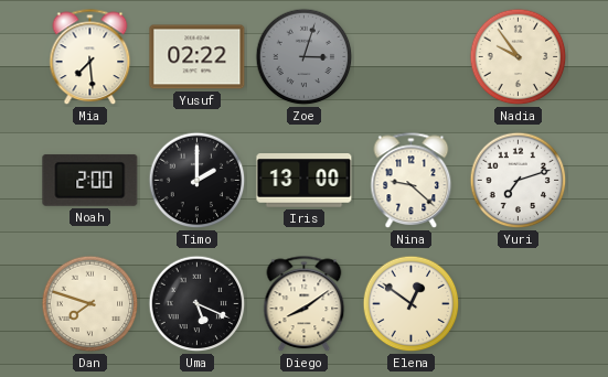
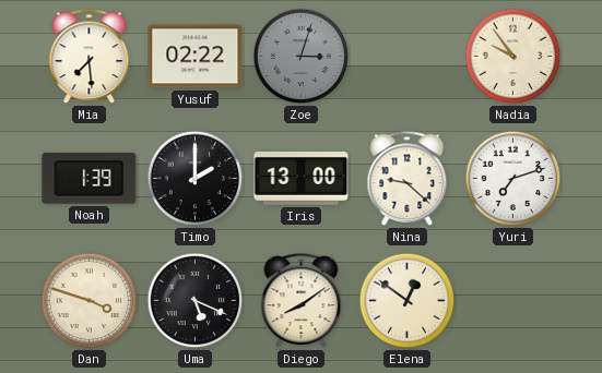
Noah: 2:00 -> 1:39
Dan: 7:48 -> 3:48
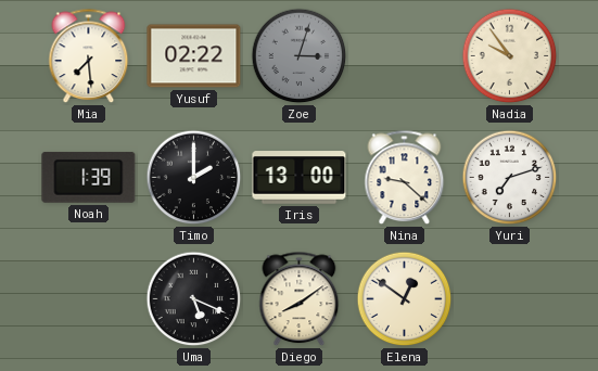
Dan: 3:48 -> none
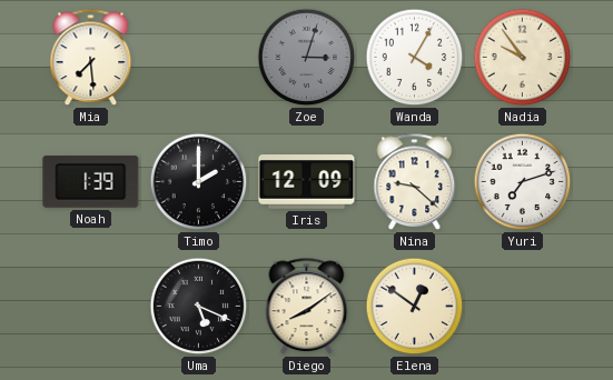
Yusuf: 02:22 -> none
Wanda: none -> 4:05
Iris: 13:00 -> 12:09
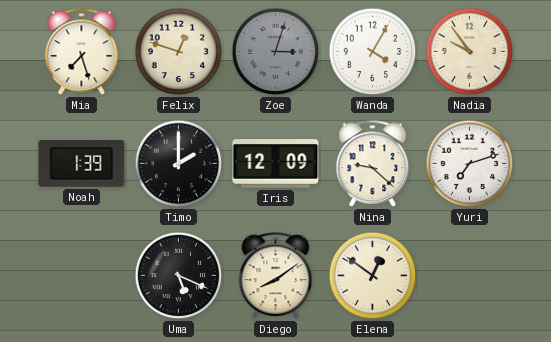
Mia: 7:29 -> 7:27
Felix: none -> 12:48
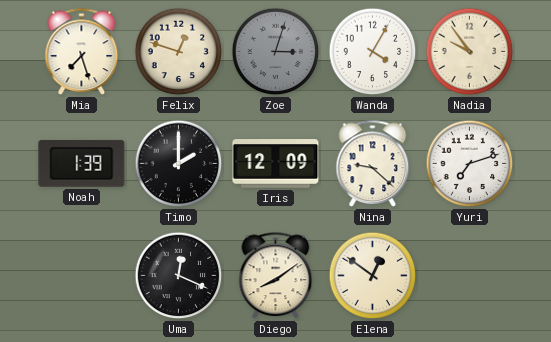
Uma: 5:19 -> 12:19
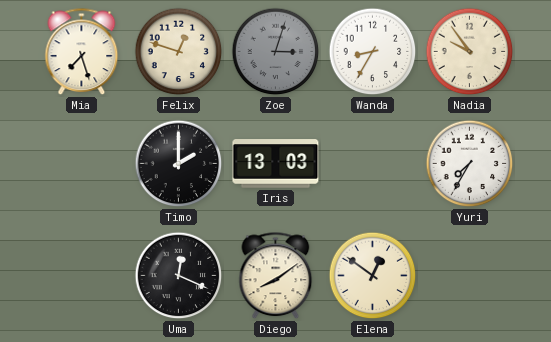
Wanda: 4:05 -> 8:35
Noah: 1:39 -> none
Iris: 12:09 -> 13:03
Nina: 9:22 -> none
Yuri: 7:12 -> 7:35
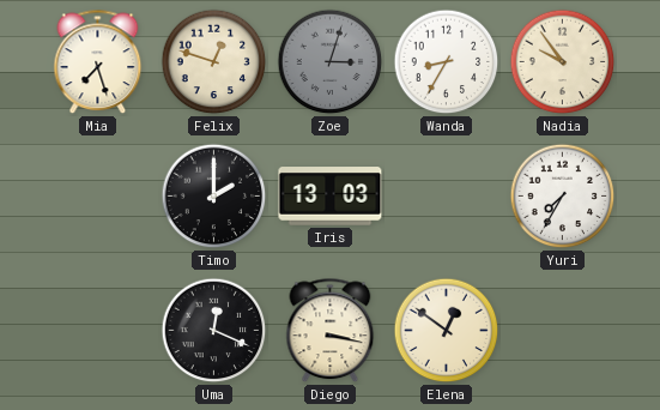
Diego: 8:09 -> 3:17
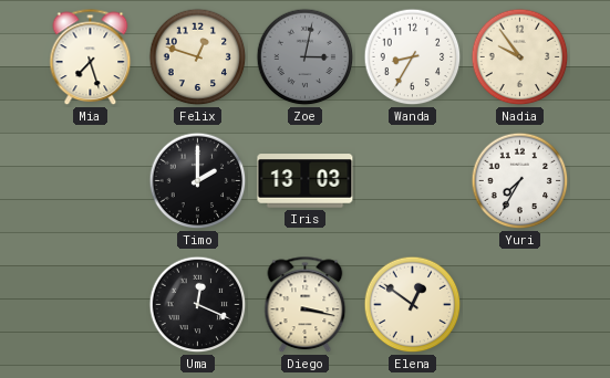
Zoe: 3:03 -> 3:02
